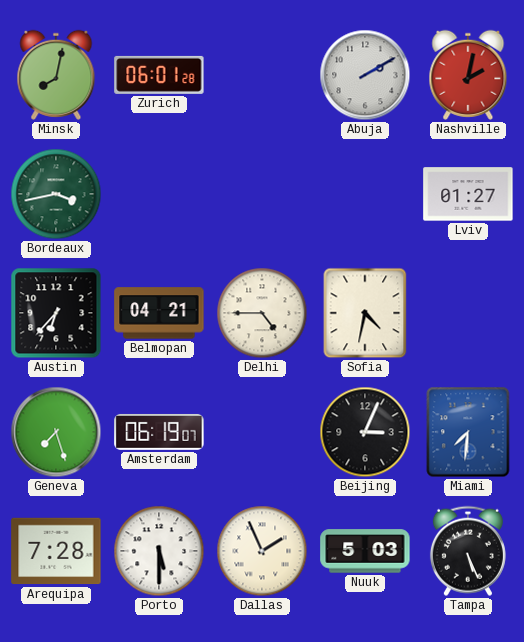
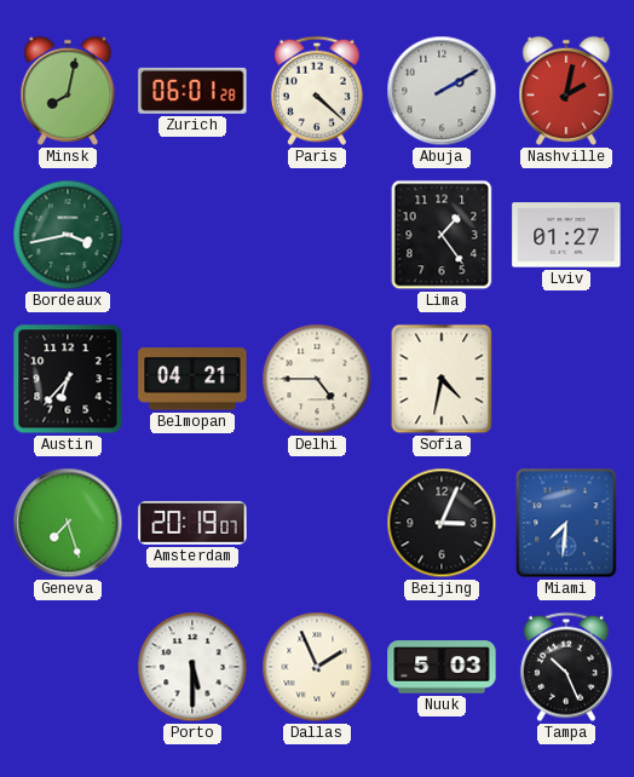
Paris: none -> 4:22
Lima: none -> 1:24
Amsterdam: 06:19 -> 20:19
Arequipa: 7:28 -> none
Tampa: 5:26 -> 10:26
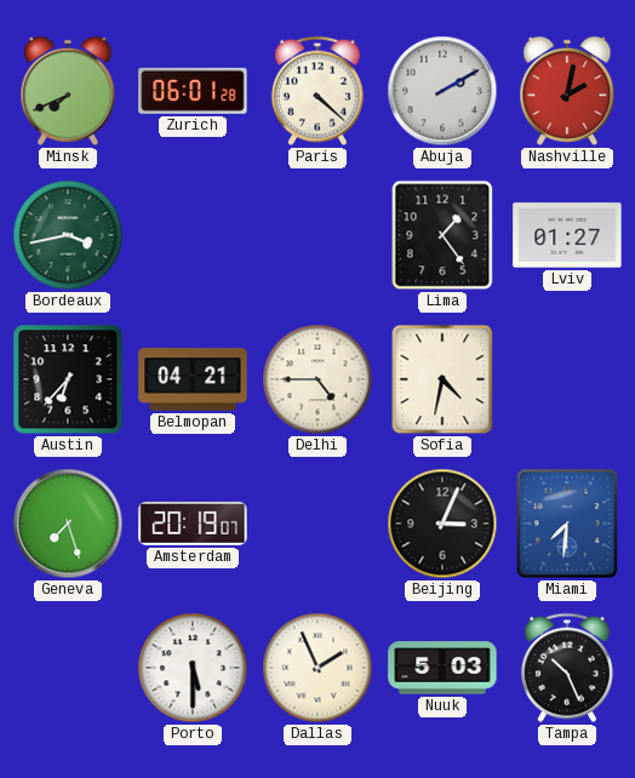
Minsk: 8:02 -> 7:41
